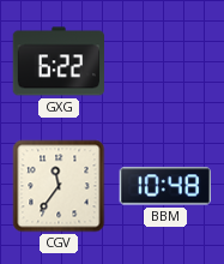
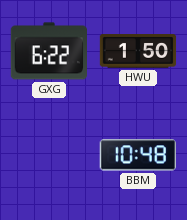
HWU: none -> 1:50
CGV: 11:36 -> none
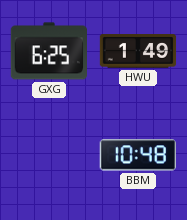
GXG: 6:22 -> 6:25
HWU: 1:50 -> 1:49
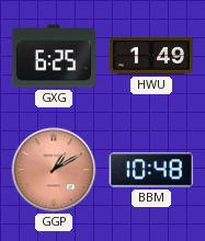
GGP: none -> 1:10
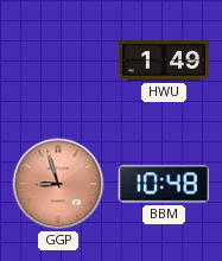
GXG: 6:25 -> none
GGP: 1:10 -> 8:57
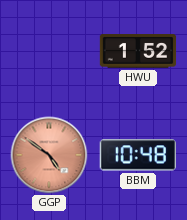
HWU: 1:49 -> 1:52
GGP: 8:57 -> 4:51
